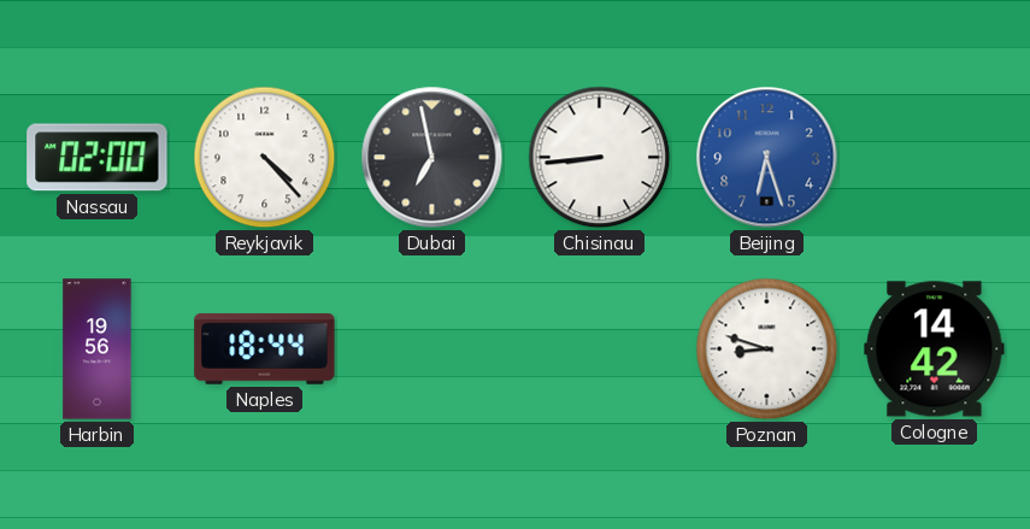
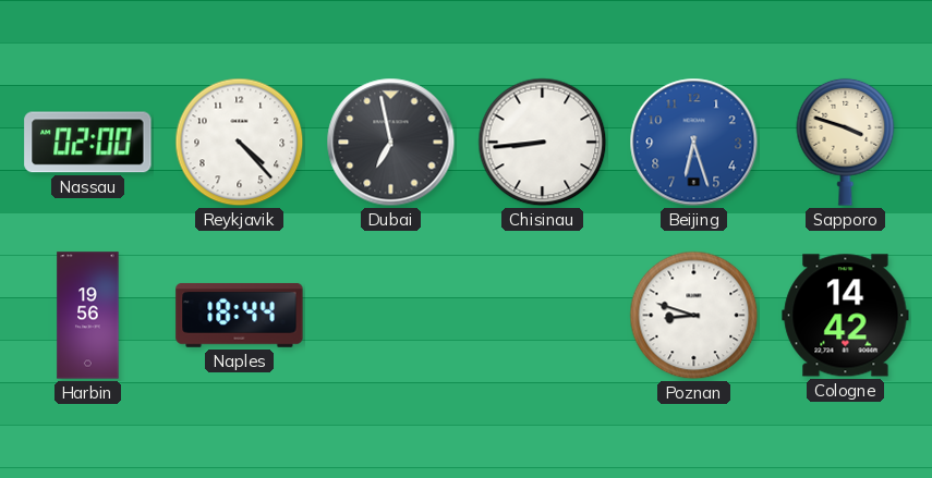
Sapporo: none -> 3:48
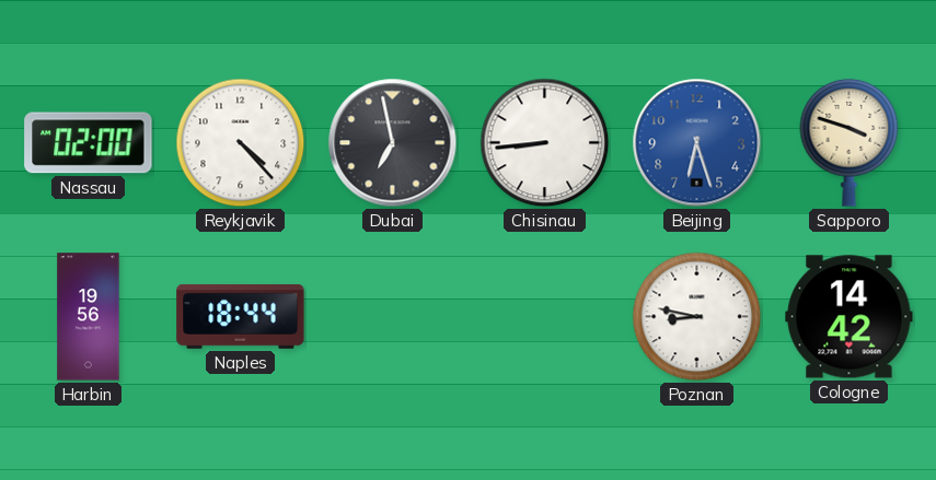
Poznan: 8:48 -> 8:47
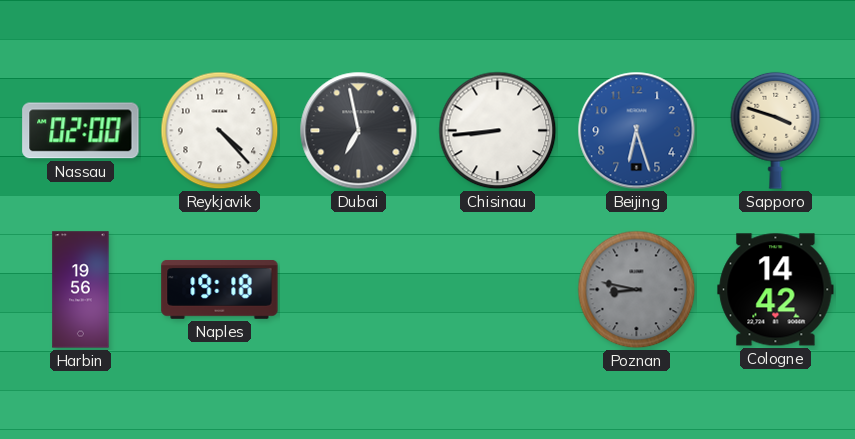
Naples: 18:44 -> 19:18
Poznan dial: white -> grey
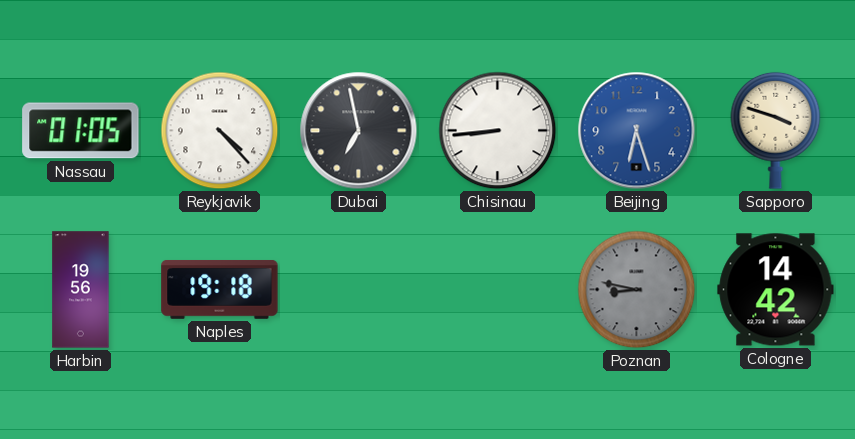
Nassau: 02:00 -> 01:05
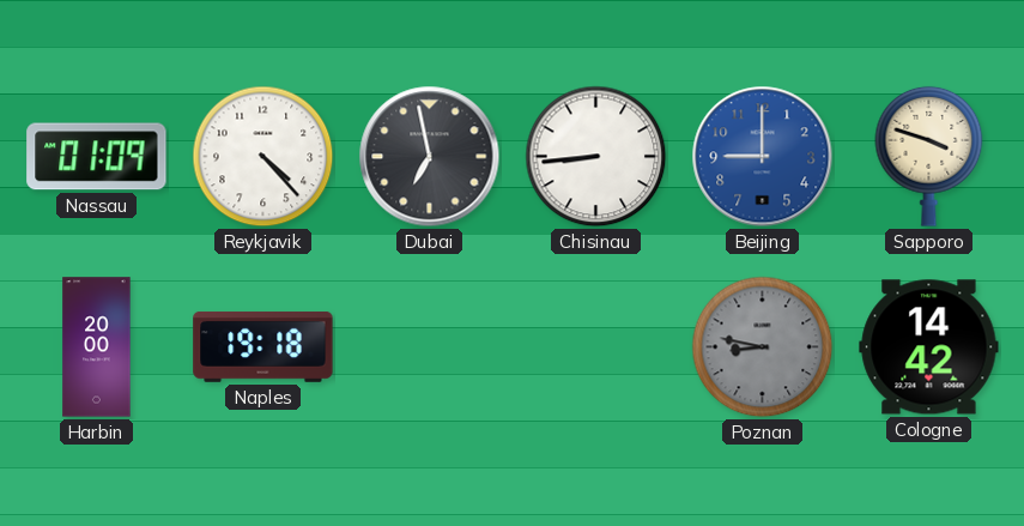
Nassau: 01:05 -> 01:09
Beijing: 6:27 -> 9:00
Harbin: 19:56 -> 20:00
